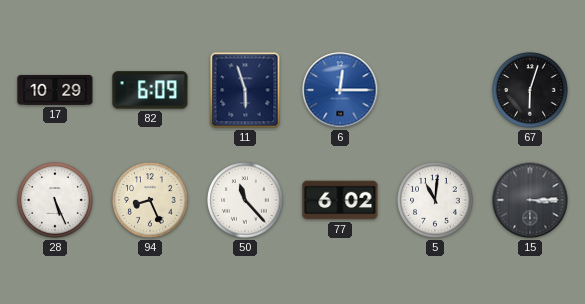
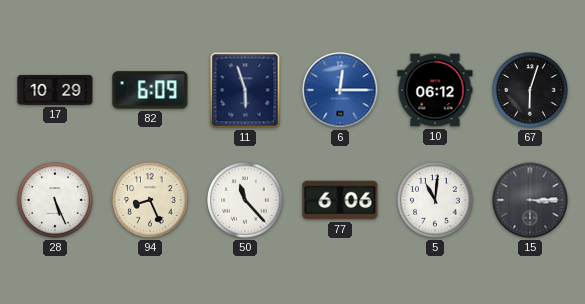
10: none -> 06:12
77: 6:02 -> 6:06
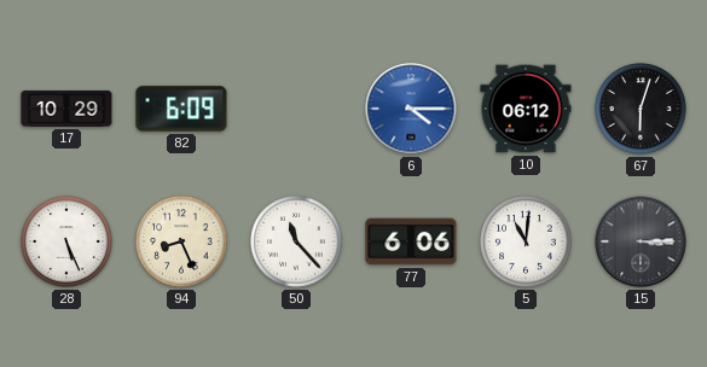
11: 5:57 -> none
6: 12:15 -> 4:15
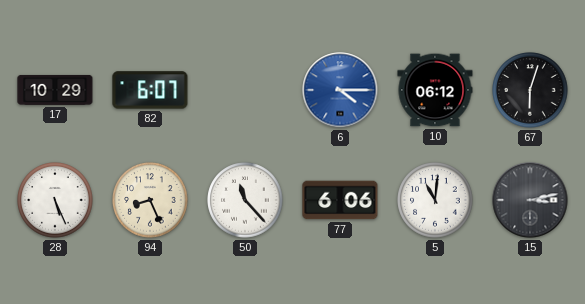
82: 6:09 -> 6:07
15: 3:15 -> 3:13
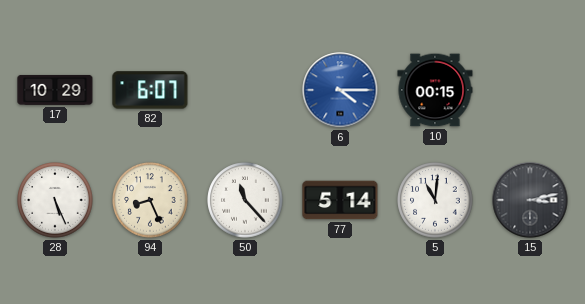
10: 06:12 -> 00:15
67: 6:03 -> none
77: 6:06 -> 5:14
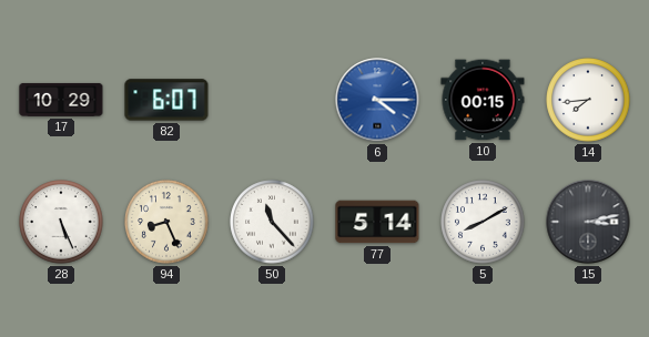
14: none -> 7:44
5: 11:01 -> 8:10
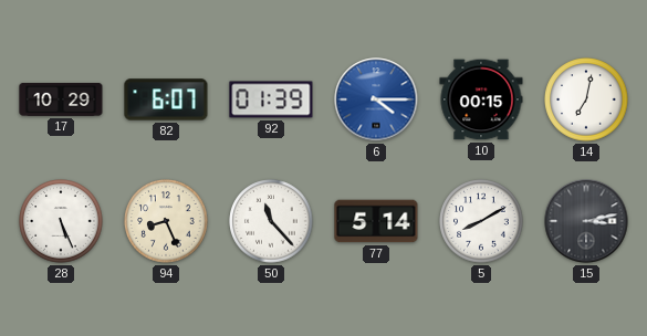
92: none -> 01:39
14: 7:44 -> 7:02
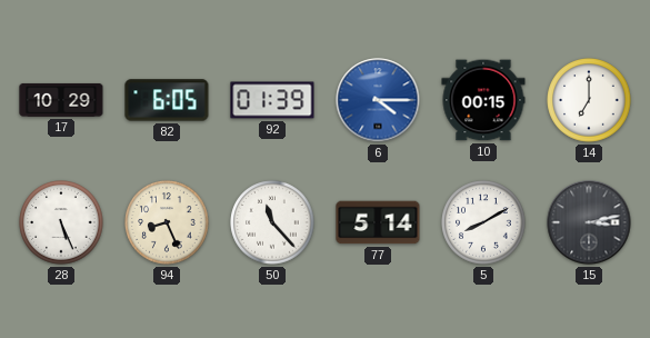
82: 6:07 -> 6:05
14: 7:02 -> 7:00
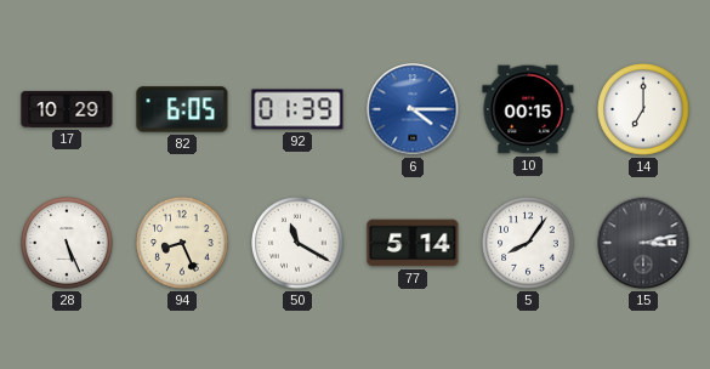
50: 11:23 -> 11:20
5: 8:10 -> 8:06
